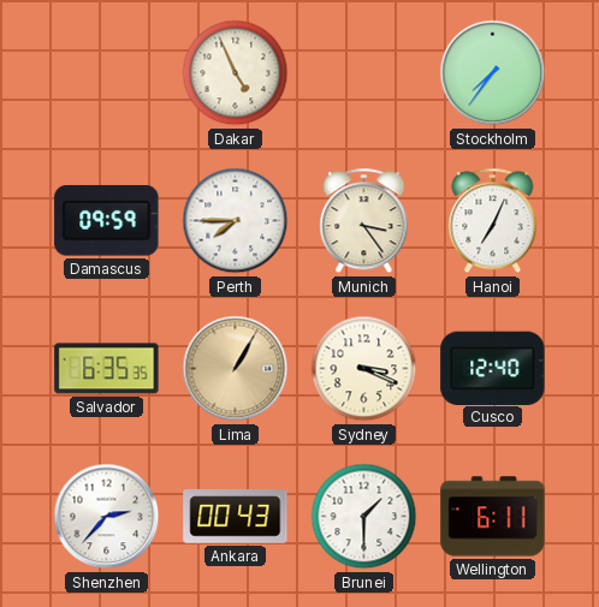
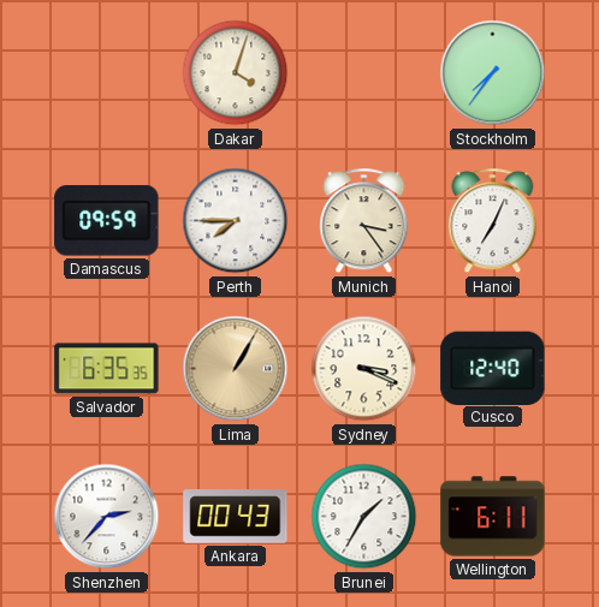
Dakar: 4:56 -> 4:03
Brunei: 1:30 -> 1:35
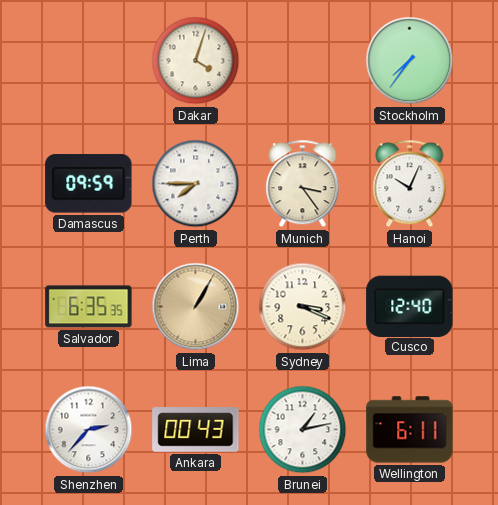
Hanoi: 7:04 -> 10:04
Brunei: 1:35 -> 1:13
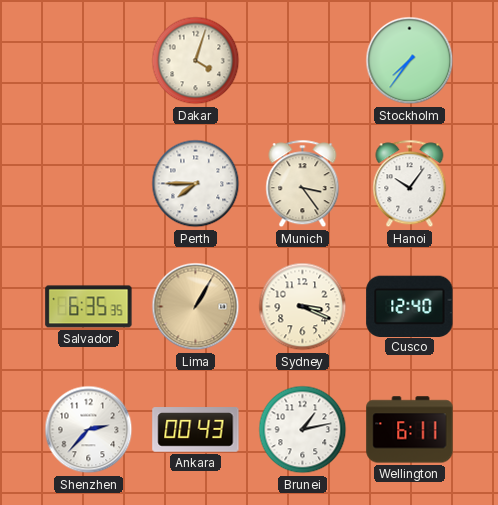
Damascus: 09:59 -> none
Hanoi: 10:04 -> 10:06
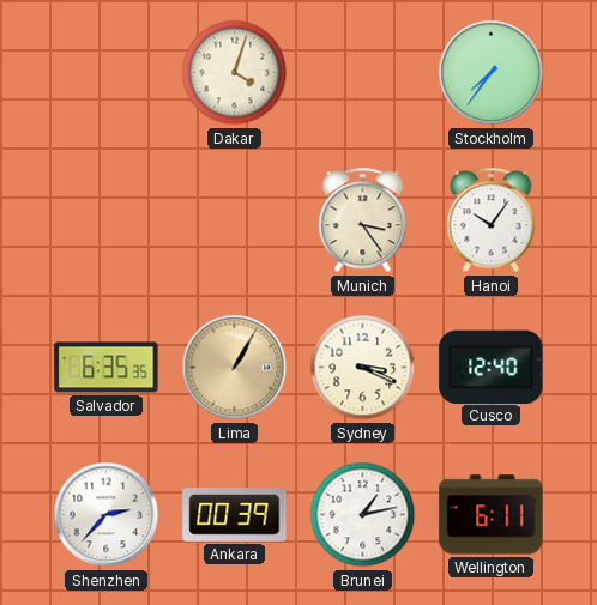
Perth: 7:45 -> none
Ankara: 00:43 -> 00:39
